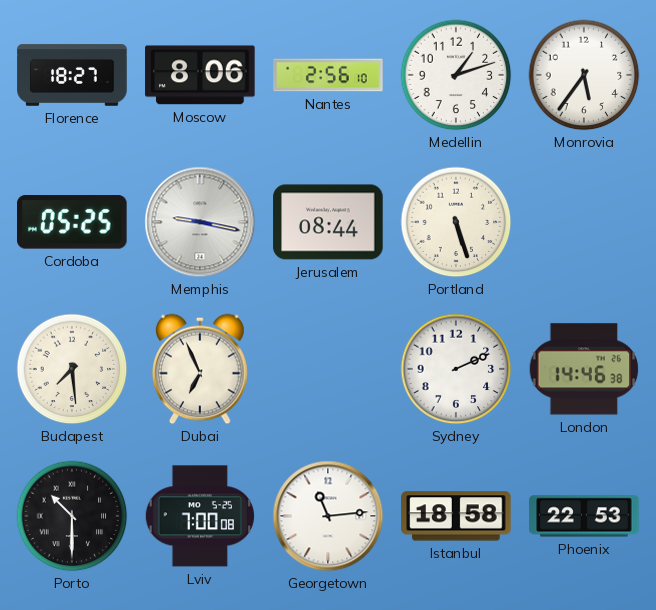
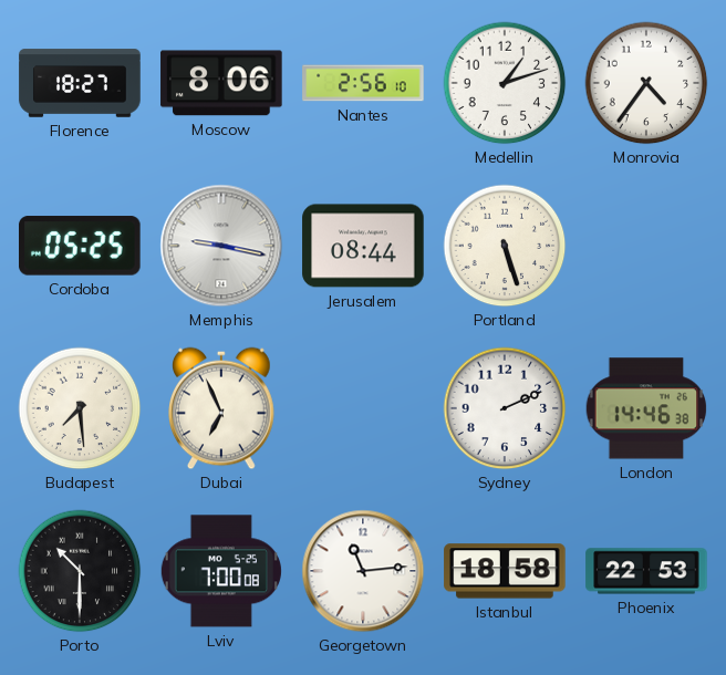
Monrovia: 5:36 -> 4:36
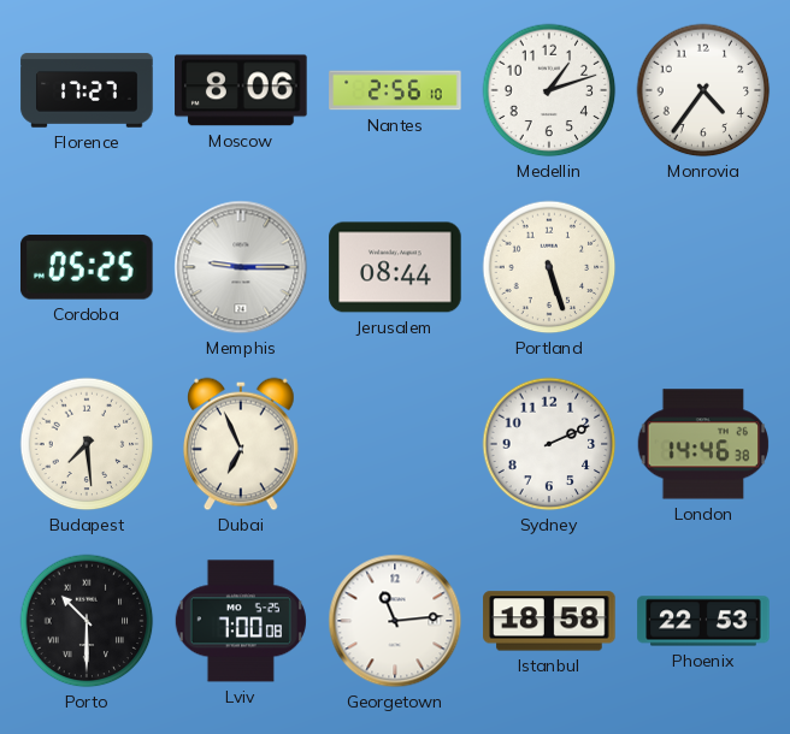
Florence: 18:27 -> 17:27
Memphis: 9:17 -> 9:15
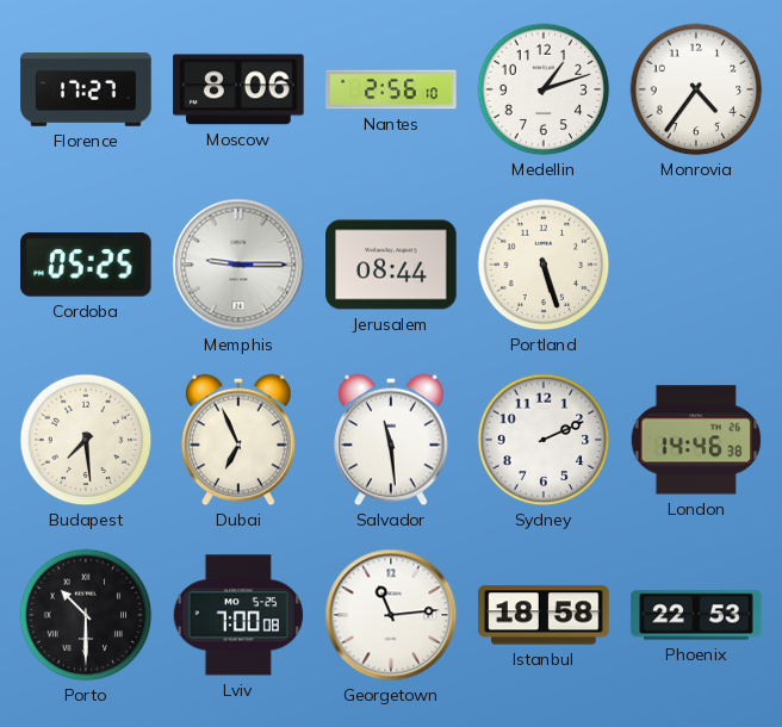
Salvador: none -> 11:29
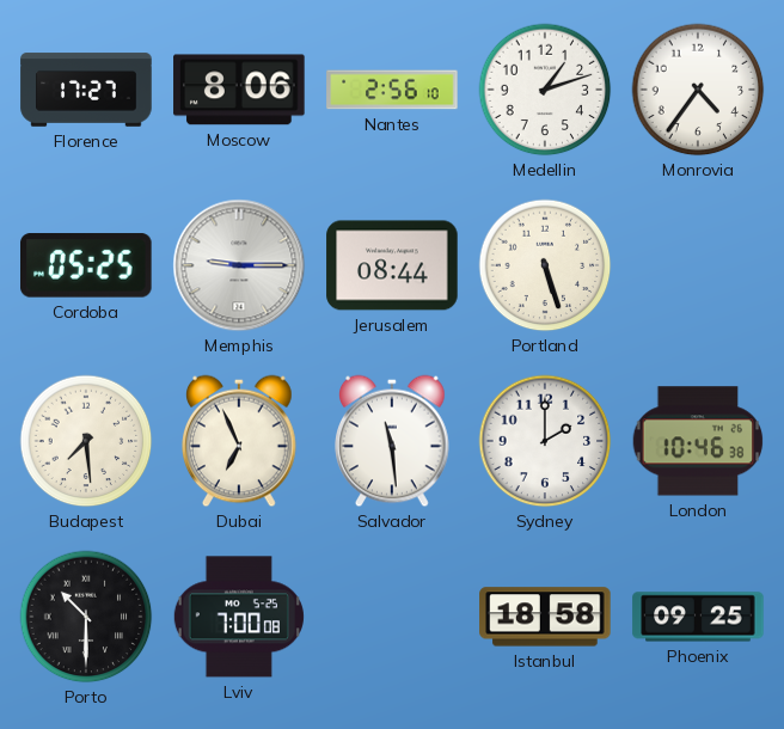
Sydney: 2:11 -> 2:00
London: 14:46 -> 10:46
Georgetown: 11:14 -> none
Phoenix: 22:53 -> 09:25
